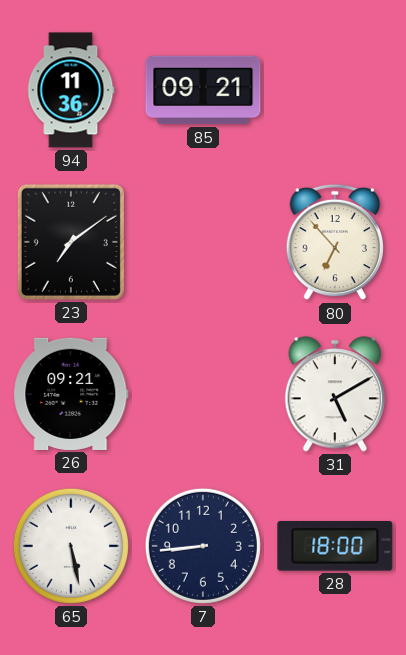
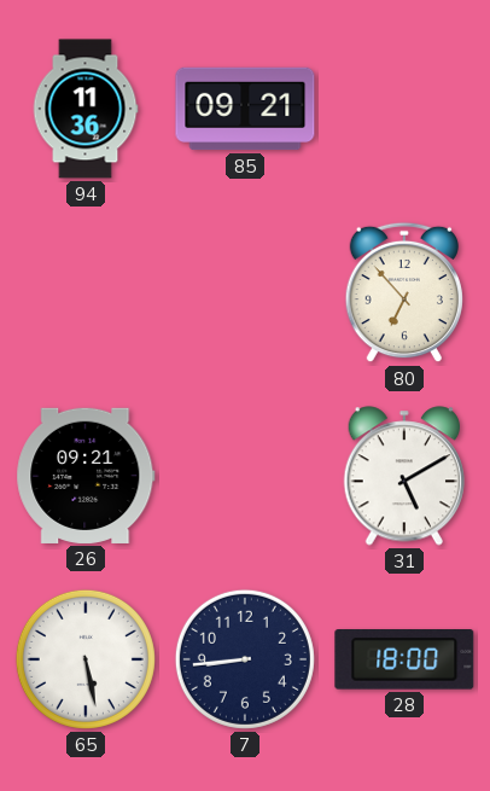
23: 7:09 -> none
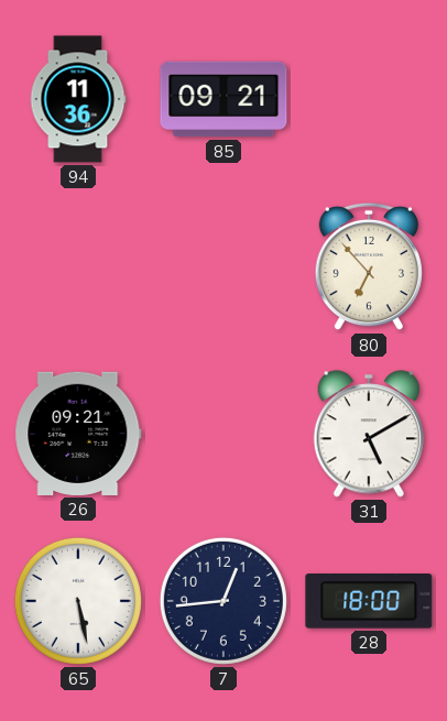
7: 8:44 -> 12:44
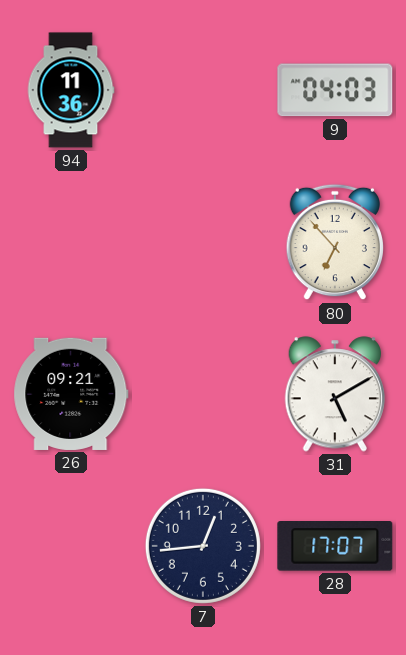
85: 09:21 -> none
9: none -> 04:03
65: 5:28 -> none
28: 18:00 -> 17:07
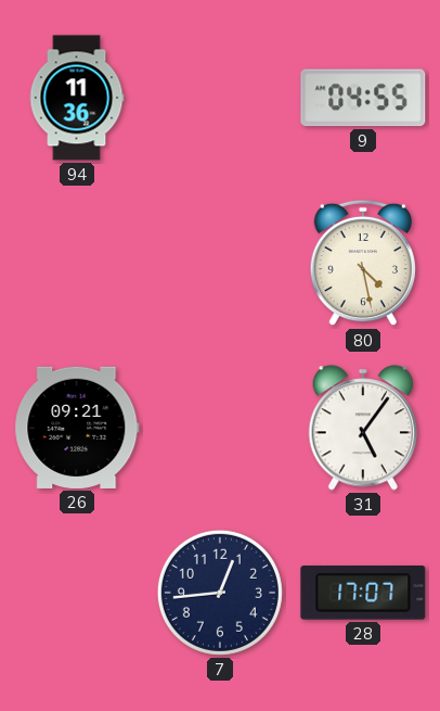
9: 04:03 -> 04:55
80: 6:53 -> 4:28
31: 5:10 -> 5:06
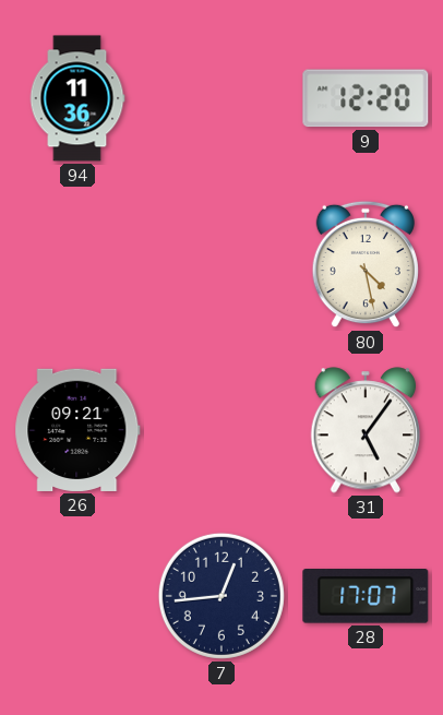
9: 04:55 -> 12:20
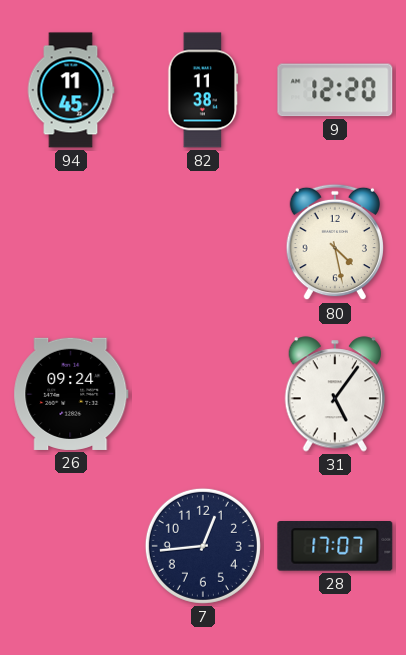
94: 11:36 -> 11:45
82: none -> 11:38
26: 09:21 -> 09:24
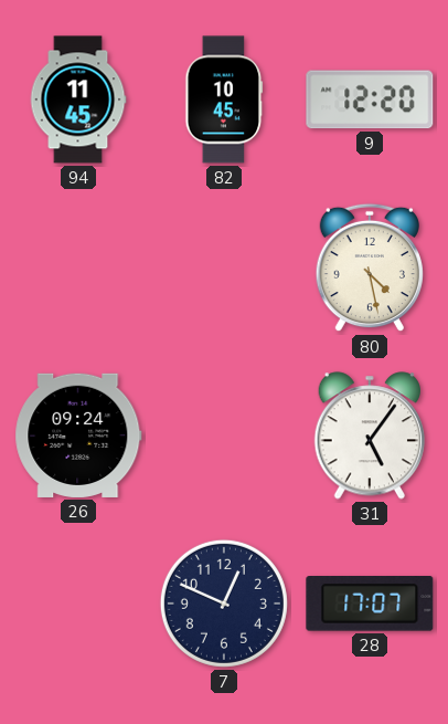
82: 11:38 -> 10:45
7: 12:44 -> 12:49
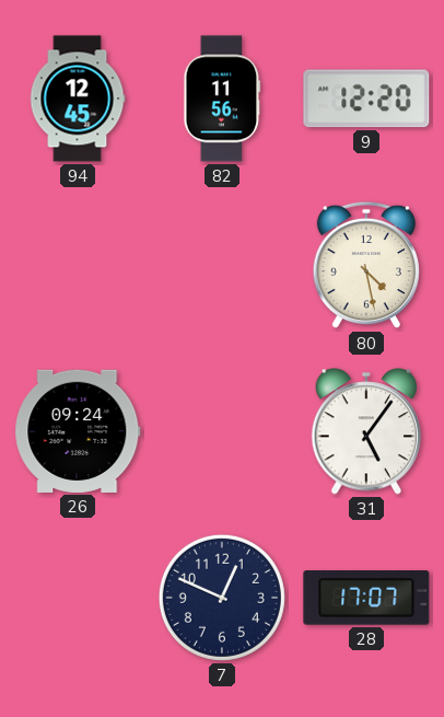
94: 11:45 -> 12:45
82: 10:45 -> 11:56
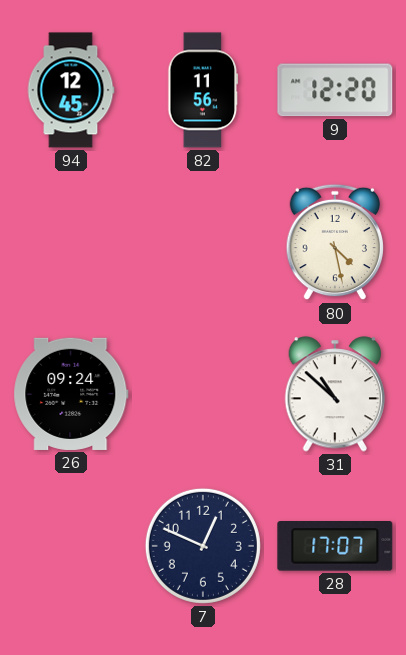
31: 5:06 -> 10:52
